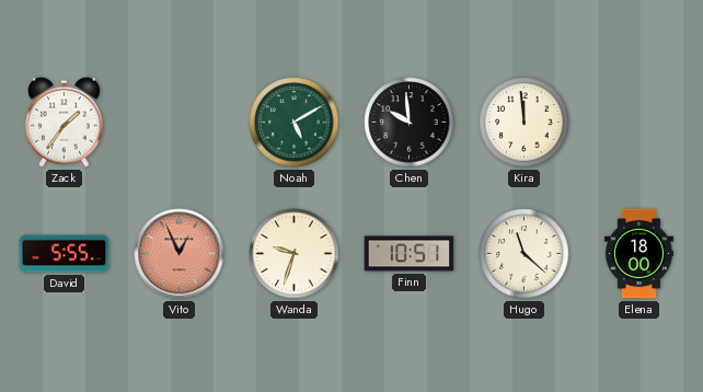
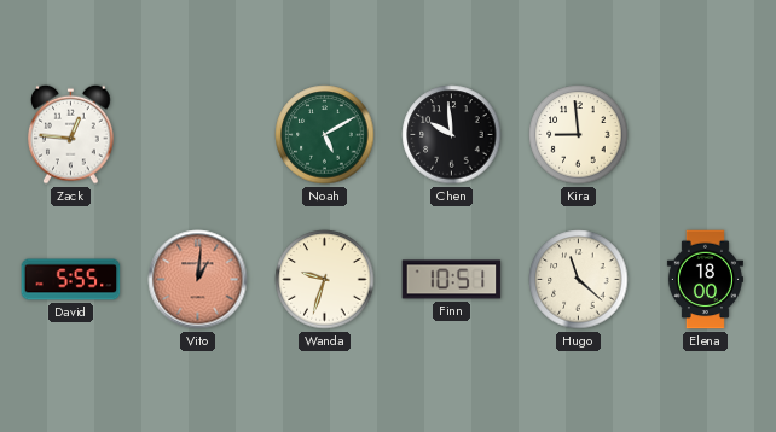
Zack: 1:36 -> 12:46
Kira: 11:59 -> 8:59
Vito: 12:56 -> 1:01
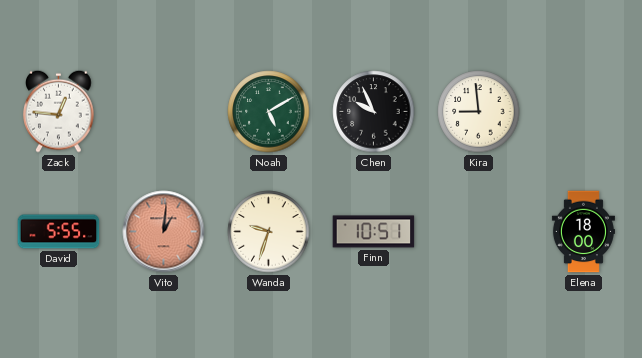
Chen: 9:59 -> 9:56
Hugo: 11:22 -> none
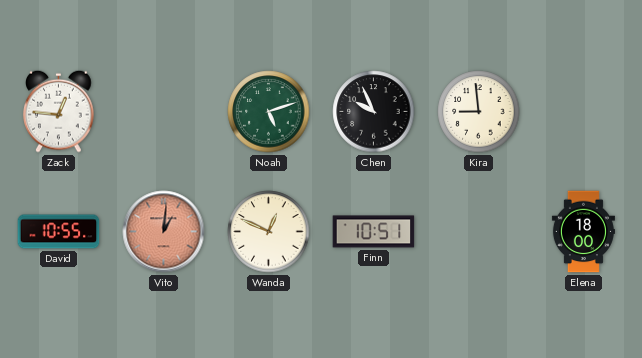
Noah: 5:10 -> 5:12
David: 5:55 -> 10:55
Wanda: 9:33 -> 12:49
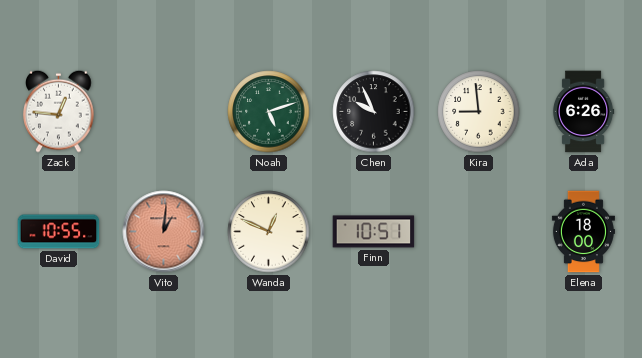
Ada: none -> 6:26
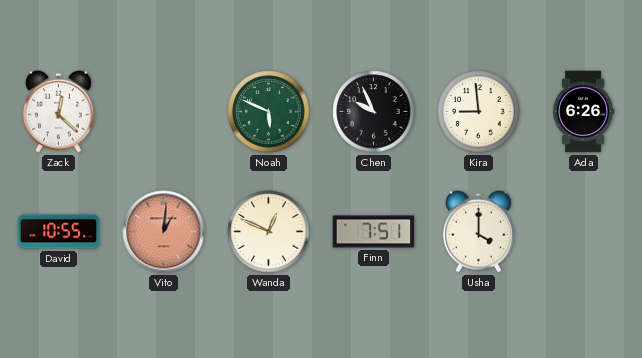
Zack: 12:46 -> 12:22
Noah: 5:12 -> 5:49
Finn: 10:51 -> 7:51
Usha: none -> 4:00
Elena: 18:00 -> none
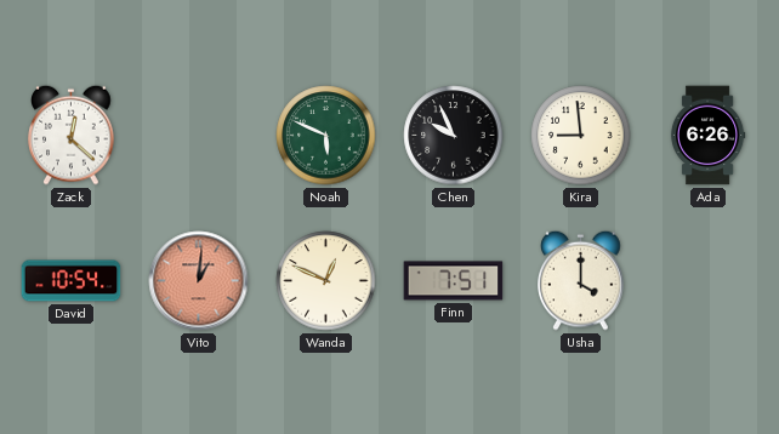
David: 10:55 -> 10:54
